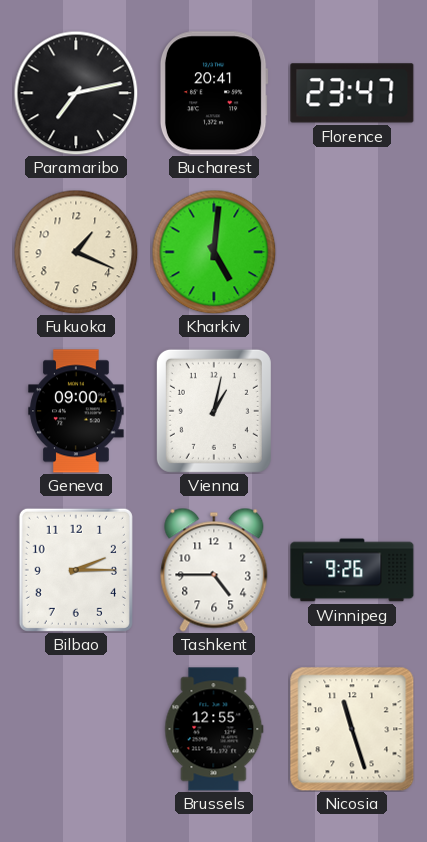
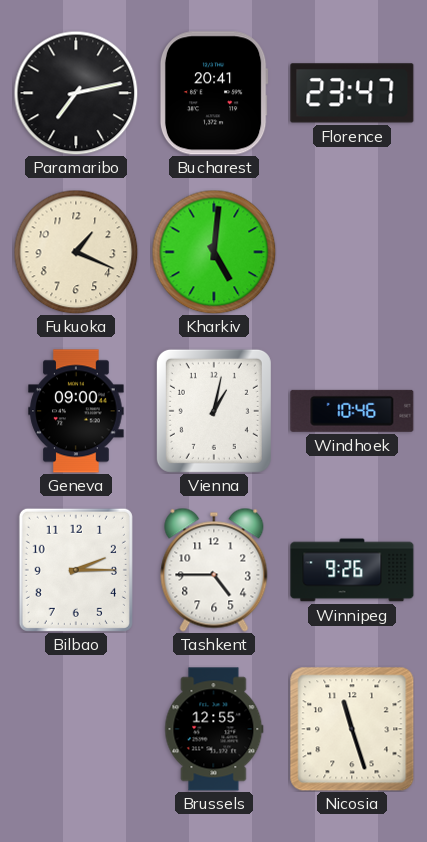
Windhoek: none -> 10:46
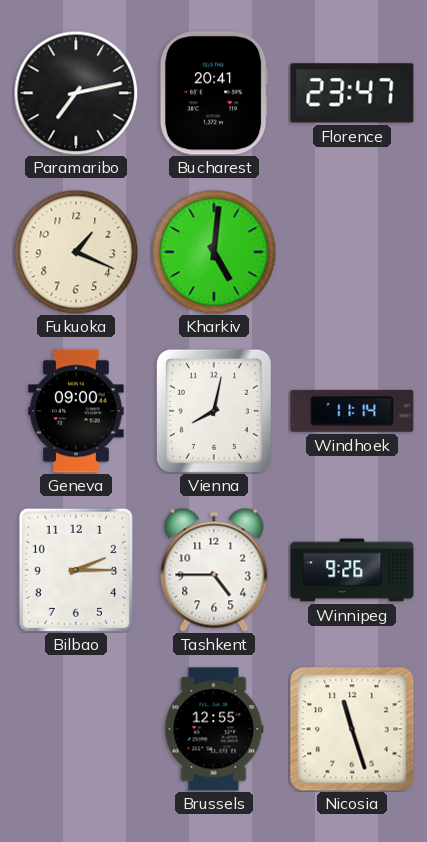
Vienna: 1:02 -> 8:02
Windhoek: 10:46 -> 11:14
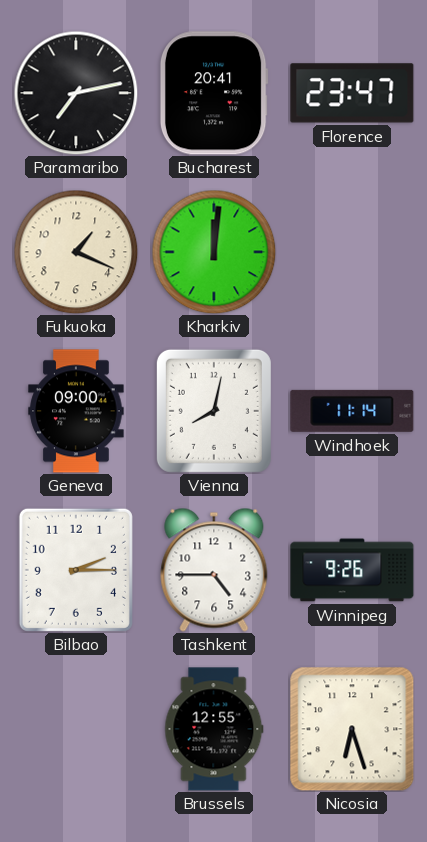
Kharkiv: 5:01 -> 12:01
Nicosia: 11:27 -> 6:27
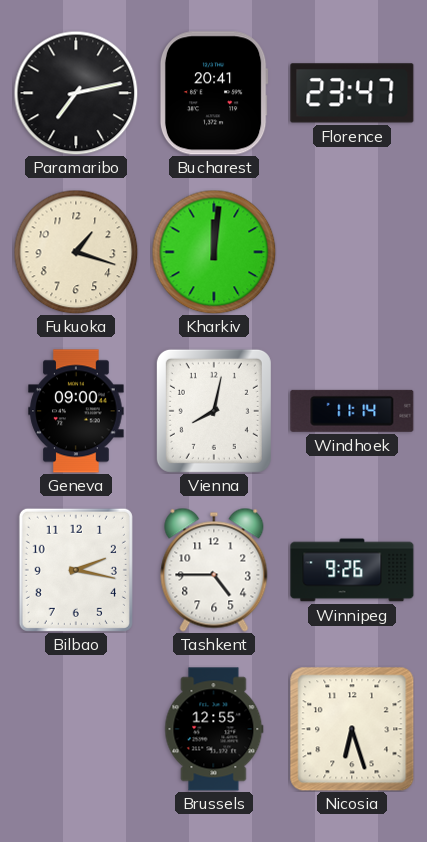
Fukuoka: 1:19 -> 1:18
Bilbao: 2:15 -> 2:17
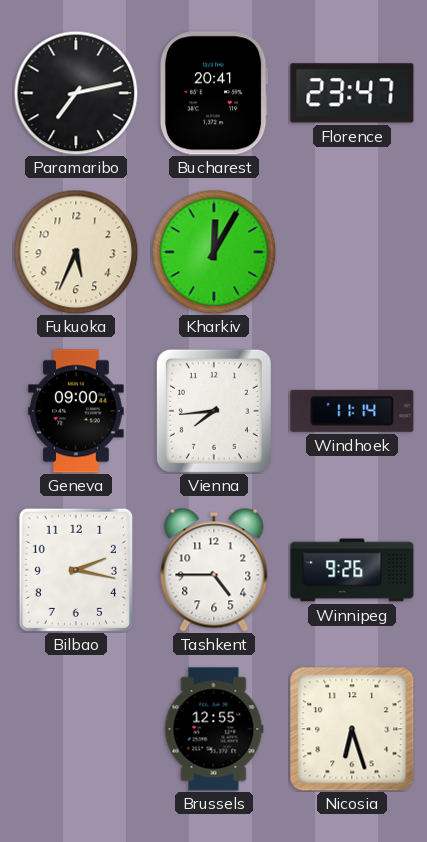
Fukuoka: 1:18 -> 5:34
Kharkiv: 12:01 -> 12:05
Vienna: 8:02 -> 7:44
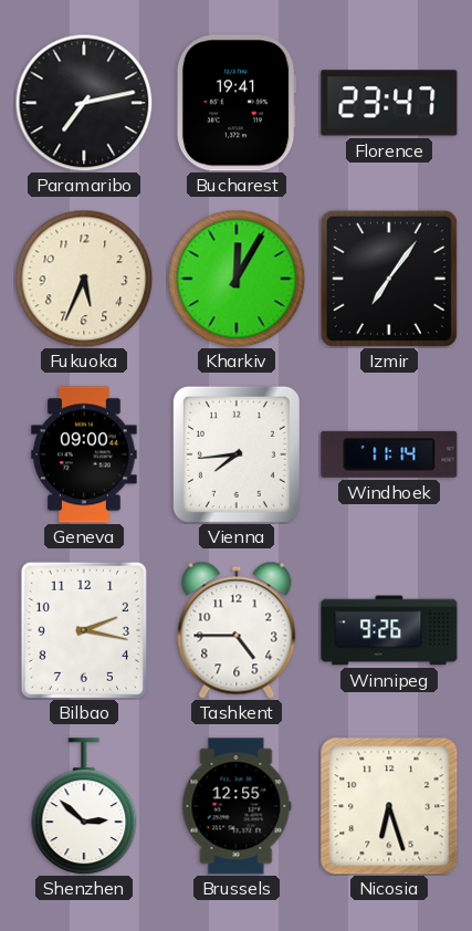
Bucharest: 20:41 -> 19:41
Izmir: none -> 7:06
Shenzhen: none -> 2:52
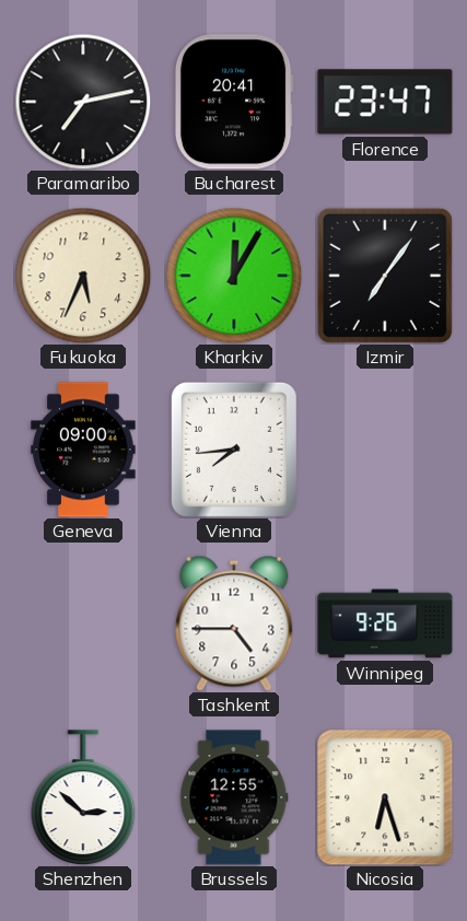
Bucharest: 19:41 -> 20:41
Windhoek: 11:14 -> none
Bilbao: 2:17 -> none
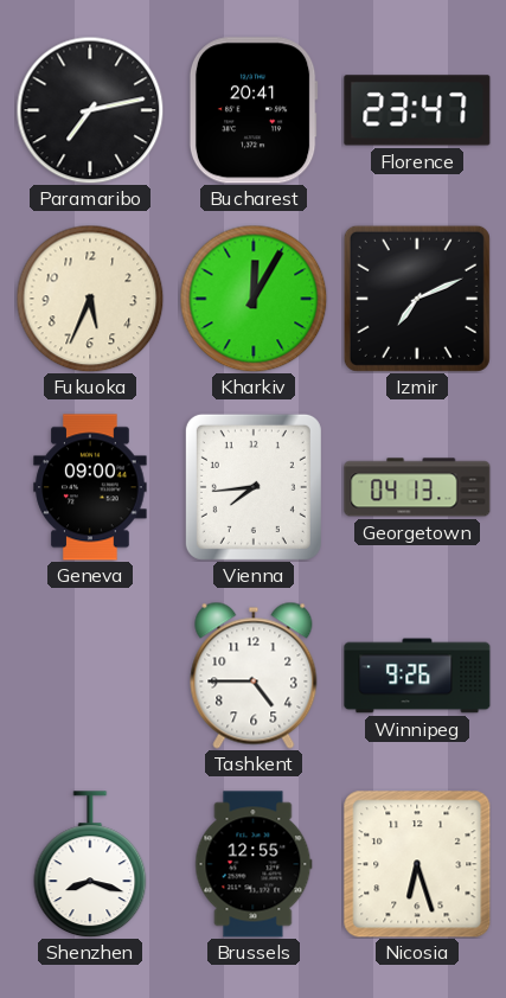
Izmir: 7:06 -> 7:11
Georgetown: none -> 04:13
Shenzhen: 2:52 -> 8:18
